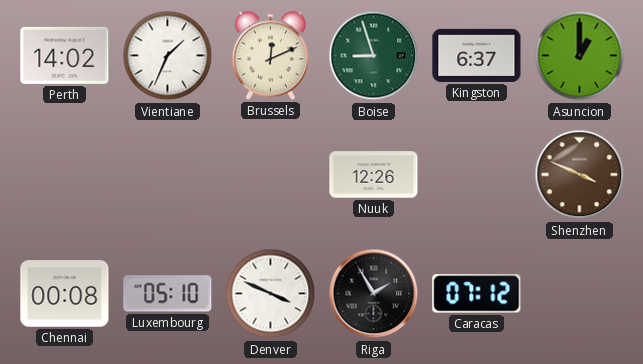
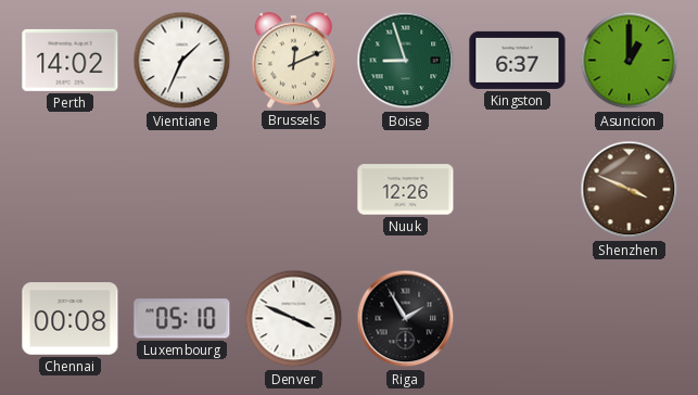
Caracas: 07:12 -> none
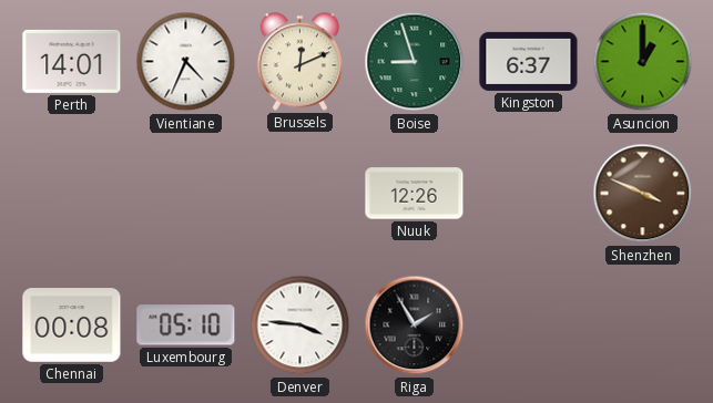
Perth: 14:02 -> 14:01
Vientiane: 1:34 -> 4:34
Denver: 3:49 -> 3:46
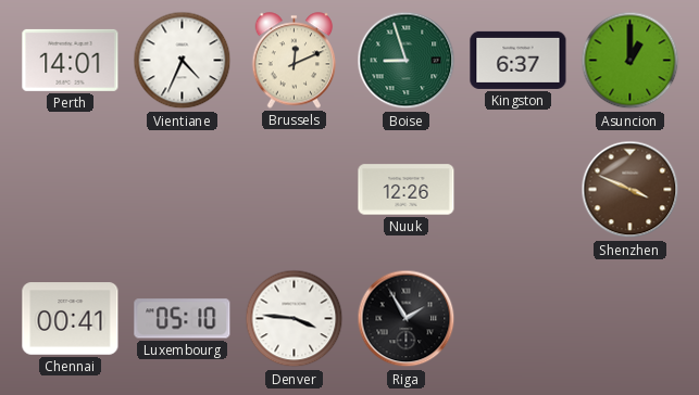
Chennai: 00:08 -> 00:41
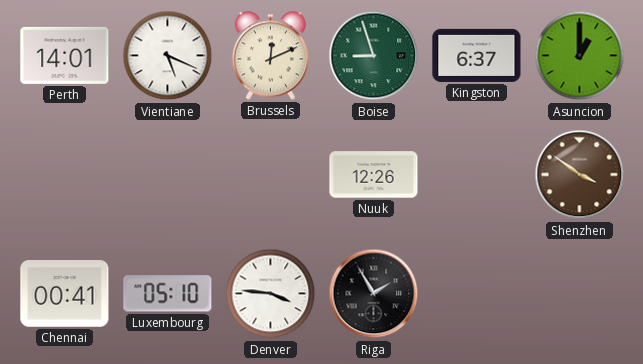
Vientiane: 4:34 -> 5:19
Shenzhen: 3:49 -> 3:51
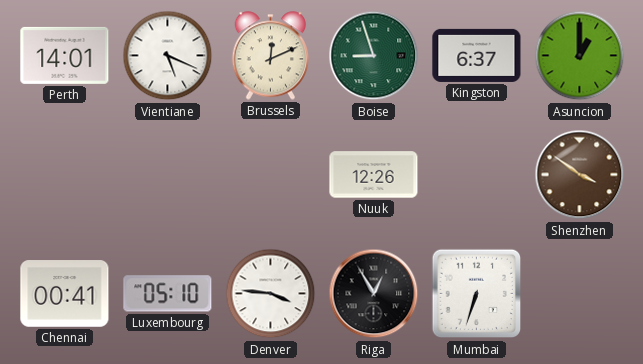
Riga: 1:55 -> 12:55
Mumbai: none -> 6:33
